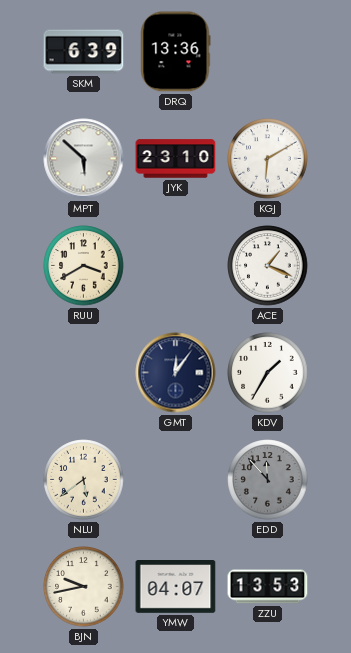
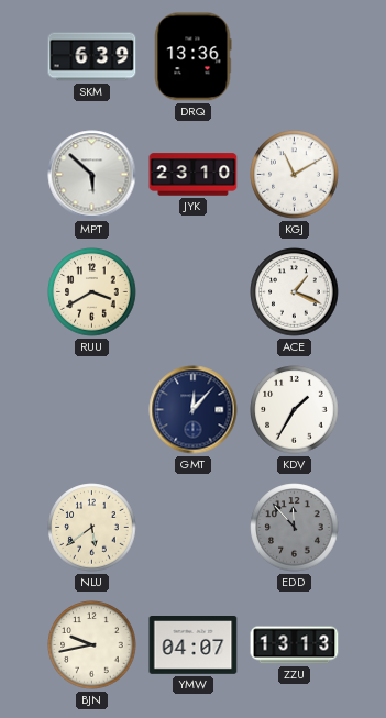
KGJ: 6:10 -> 11:10
GMT: 12:06 -> 12:07
ZZU: 13:53 -> 13:13
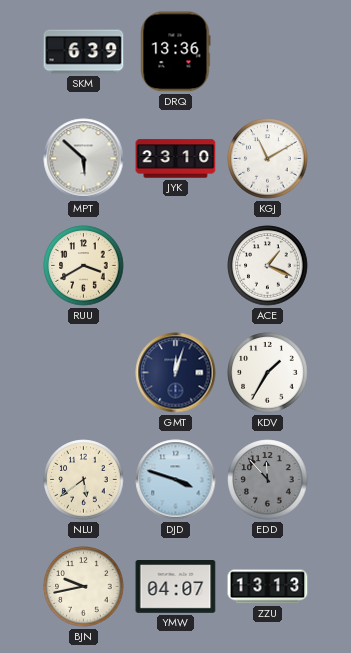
GMT: 12:07 -> 12:03
DJD: none -> 3:48
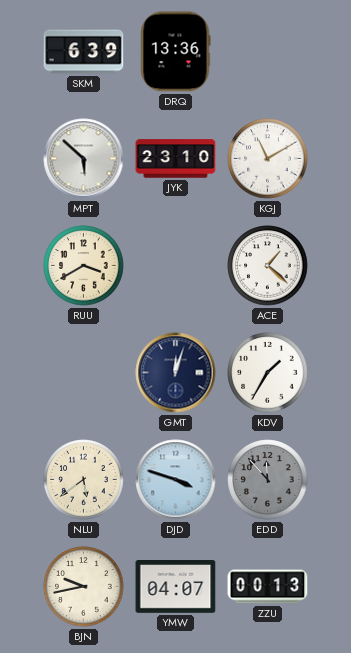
ACE: 1:19 -> 1:22
ZZU: 13:13 -> 00:13
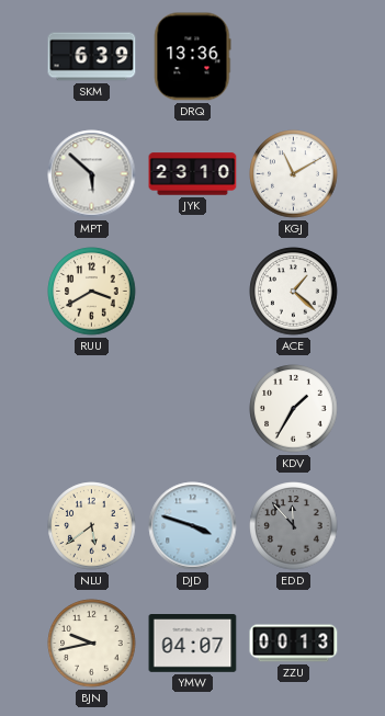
GMT: 12:03 -> none
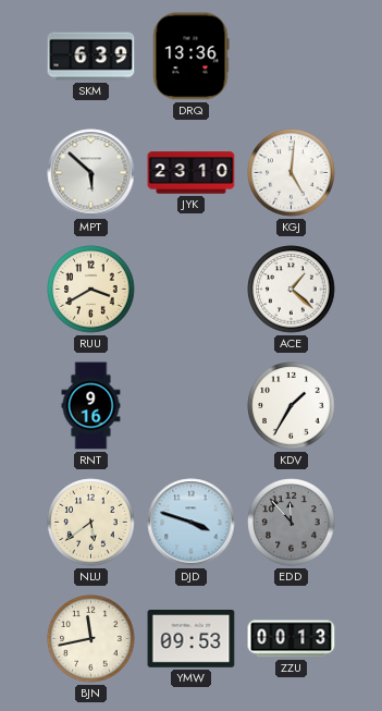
KGJ: 11:10 -> 5:01
RNT: none -> 9:16
BJN: 9:43 -> 11:43
YMW: 04:07 -> 09:53
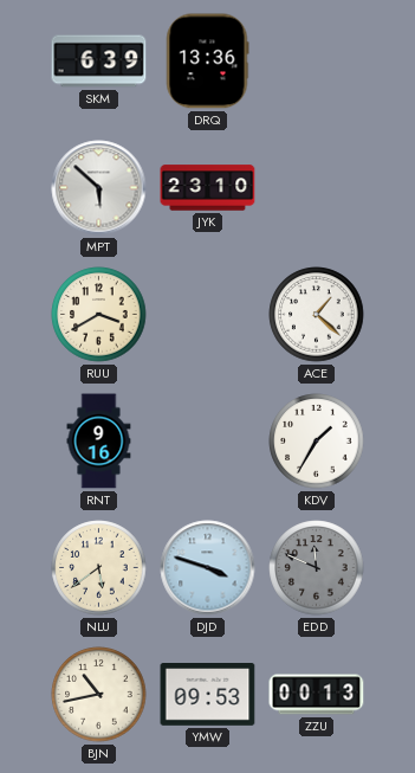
KGJ: 5:01 -> none
EDD: 11:53 -> 11:49
BJN: 11:43 -> 10:43
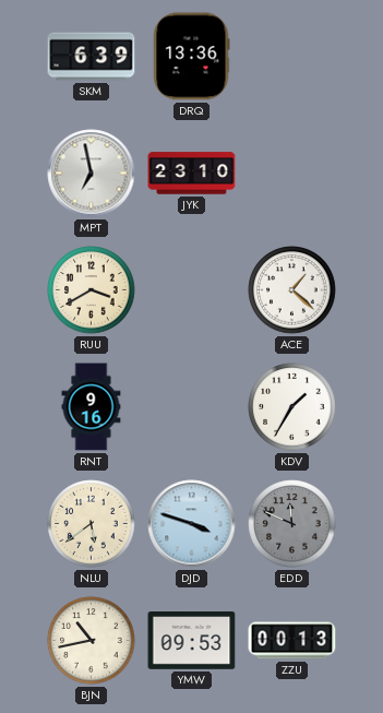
MPT: 5:52 -> 6:58
